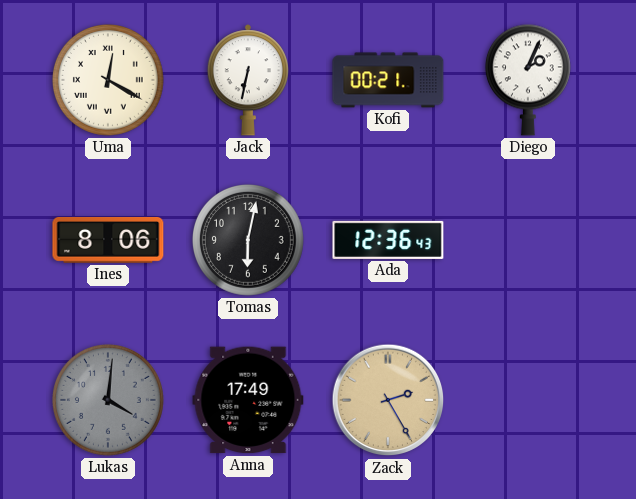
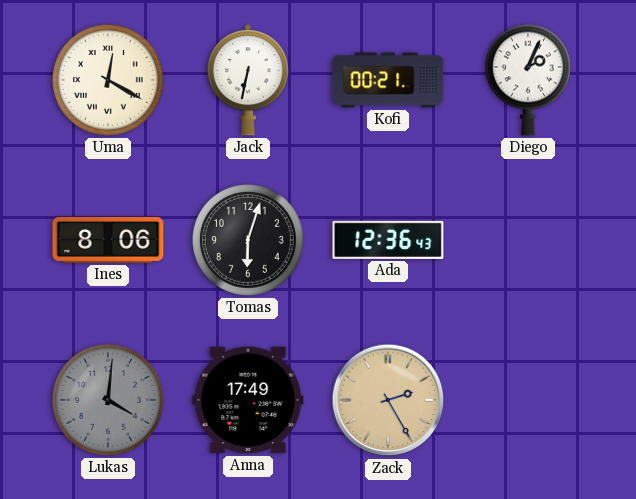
Tomas: 6:02 -> 6:03
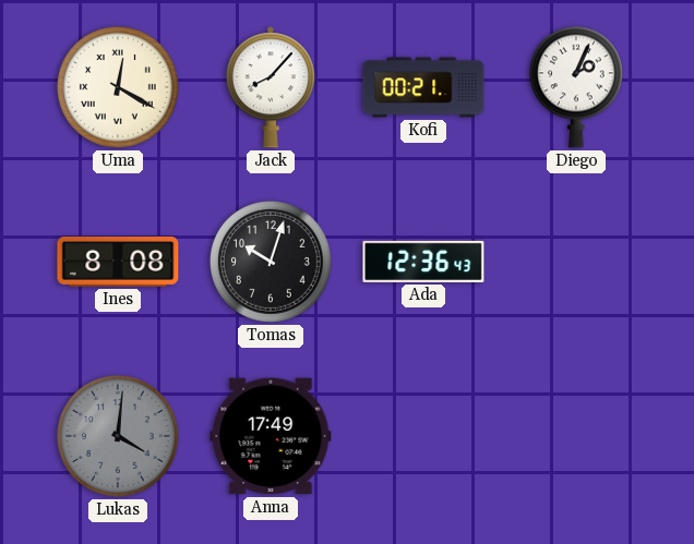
Jack: 6:32 -> 8:07
Ines: 8:06 -> 8:08
Tomas: 6:03 -> 10:03
Zack: 2:25 -> none
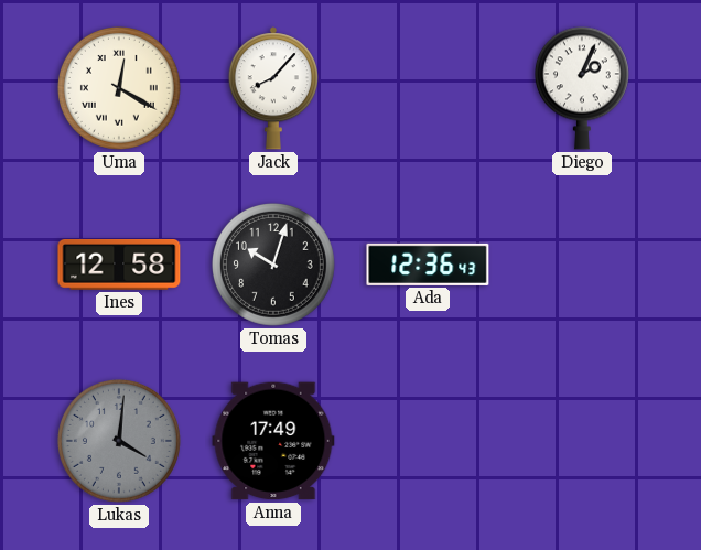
Kofi: 00:21 -> none
Ines: 8:08 -> 12:58
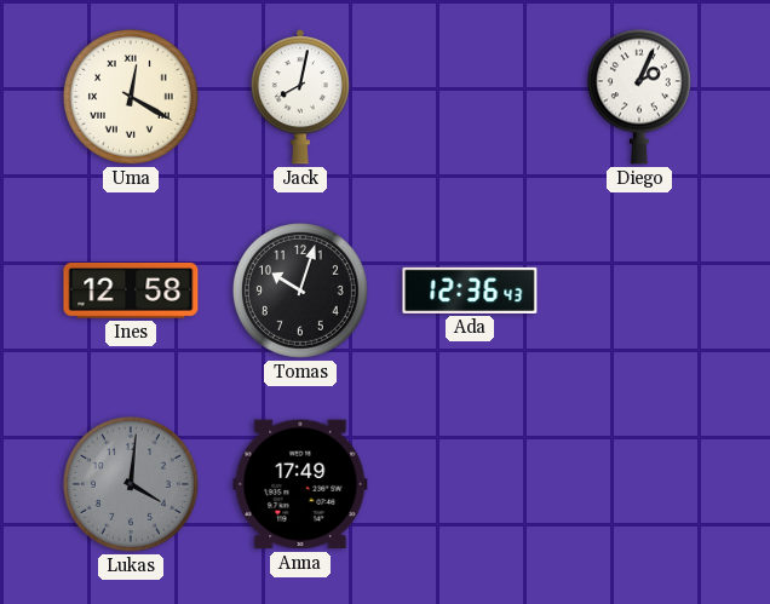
Jack: 8:07 -> 8:02
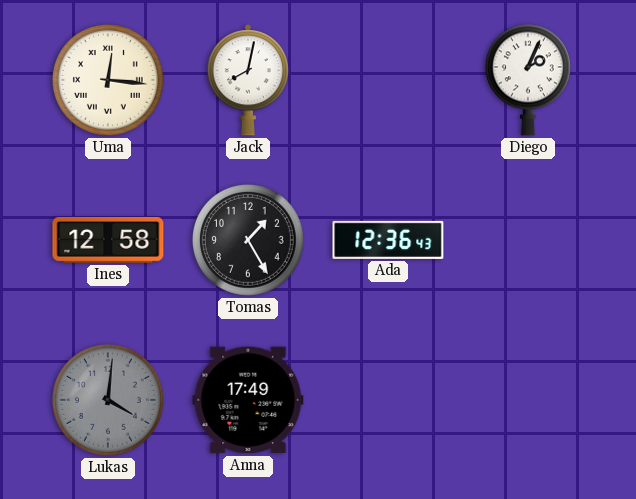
Uma: 12:20 -> 12:16
Tomas: 10:03 -> 1:25
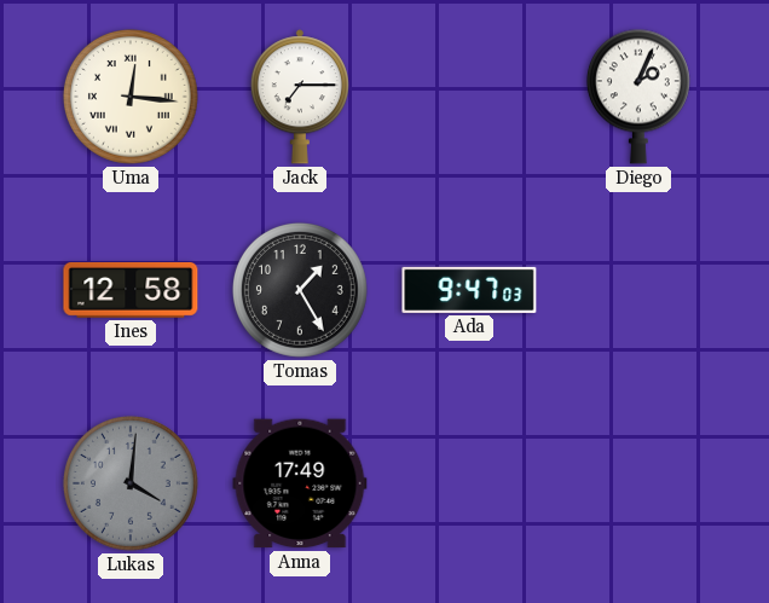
Jack: 8:02 -> 7:15
Ada: 12:36 -> 9:47
